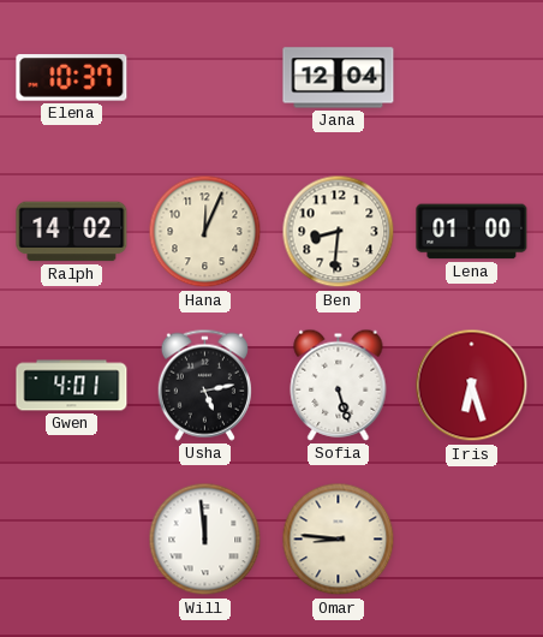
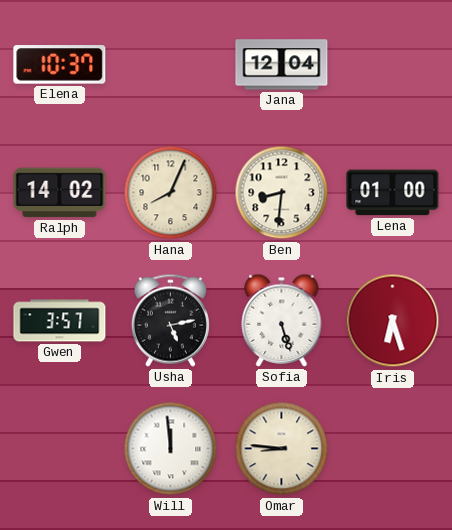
Hana: 12:04 -> 8:04
Gwen: 4:01 -> 3:57
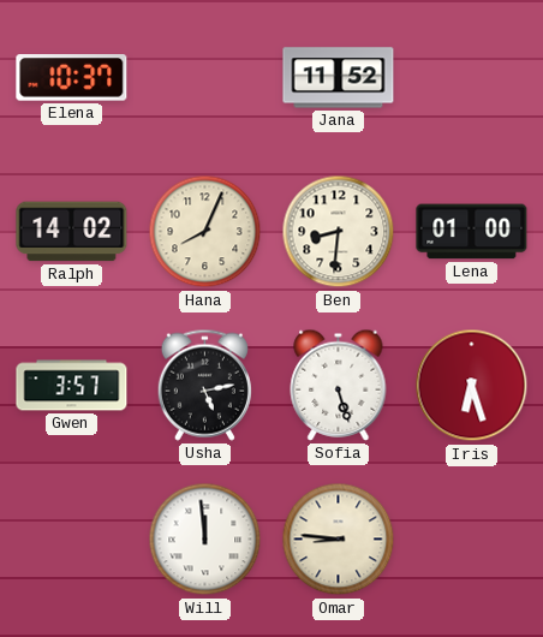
Jana: 12:04 -> 11:52
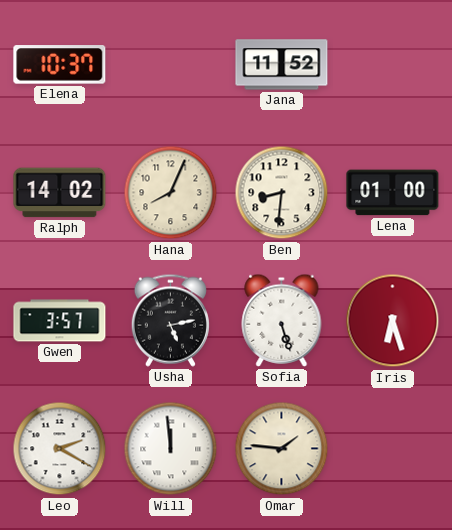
Leo: none -> 2:20
Omar: 8:46 -> 1:46
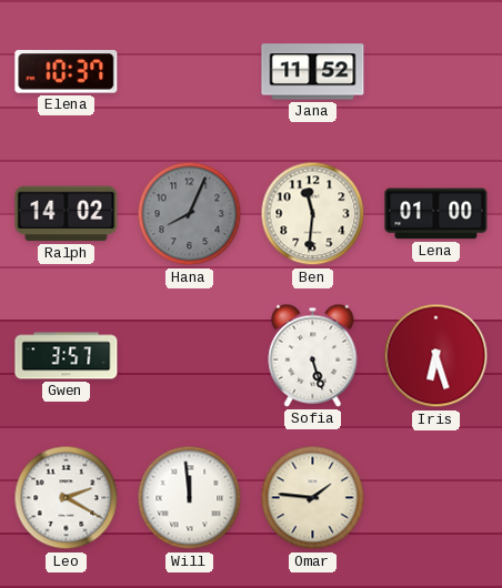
Hana dial: cream -> grey
Ben: 8:31 -> 11:31
Usha: 5:13 -> none
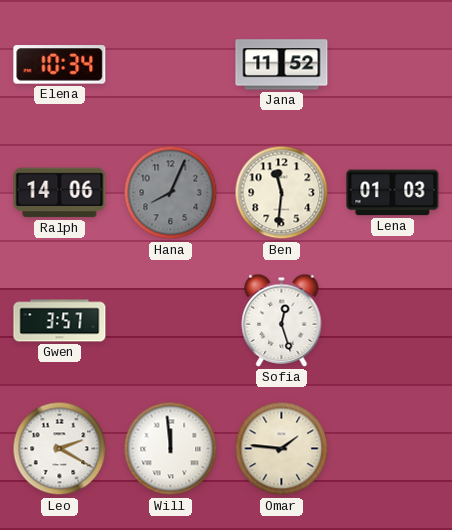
Elena: 10:37 -> 10:34
Ralph: 14:02 -> 14:06
Lena: 01:00 -> 01:03
Sofia: 5:27 -> 12:27
Iris: 6:27 -> none
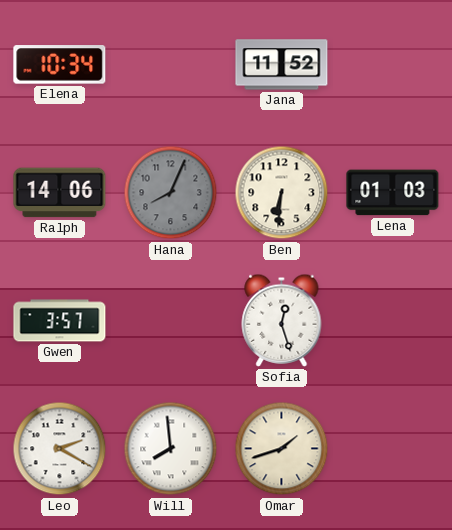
Ben: 11:31 -> 6:31
Will: 11:59 -> 7:59
Omar: 1:46 -> 1:42
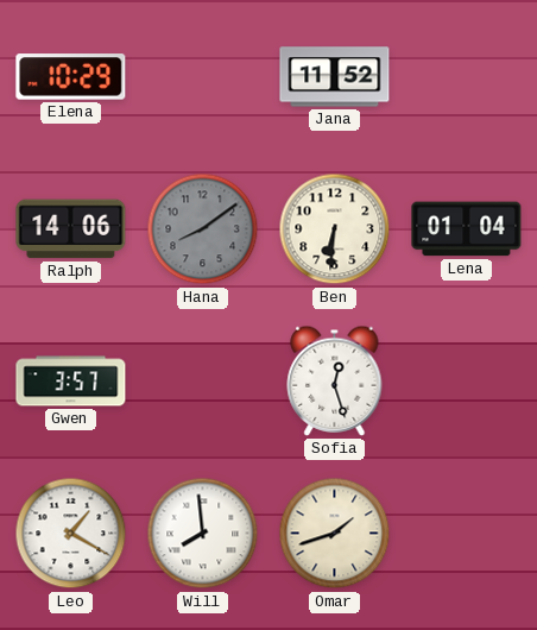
Elena: 10:34 -> 10:29
Hana: 8:04 -> 8:09
Lena: 01:03 -> 01:04
Leo: 2:20 -> 1:20
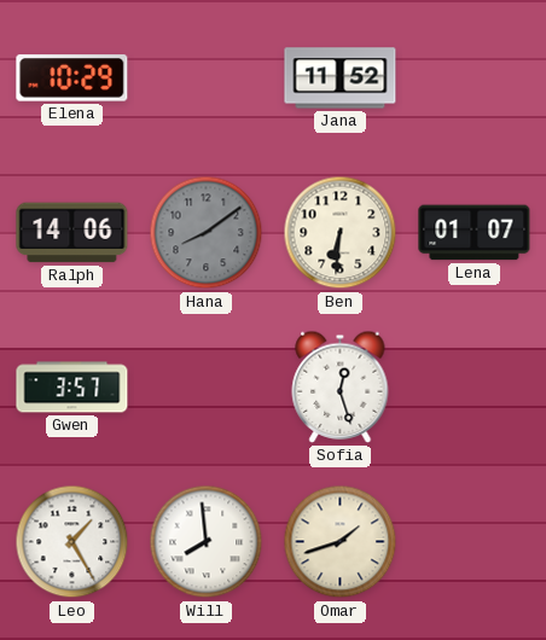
Lena: 01:04 -> 01:07
Leo: 1:20 -> 1:25
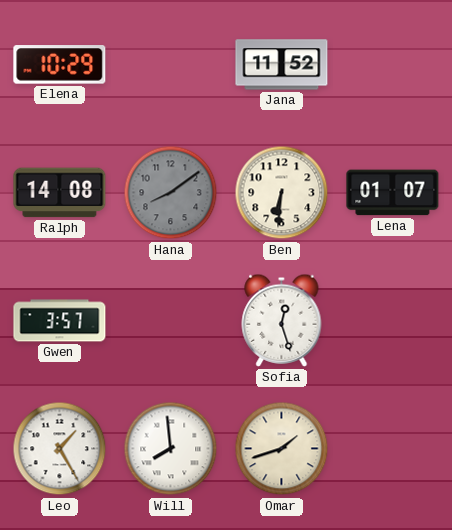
Ralph: 14:06 -> 14:08
